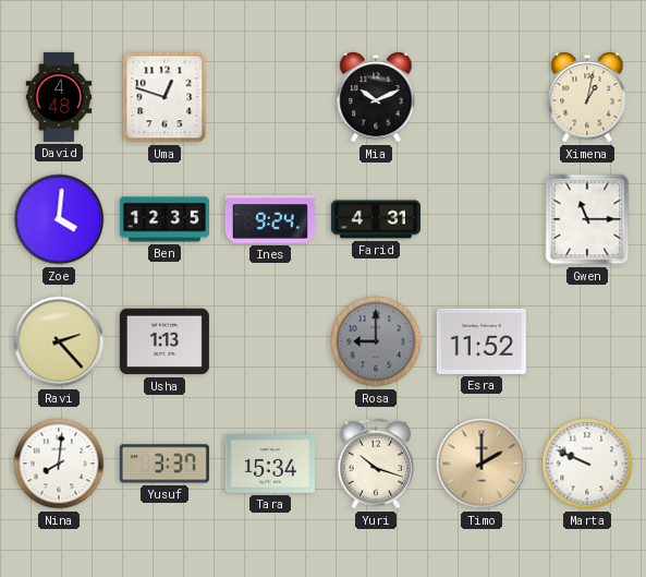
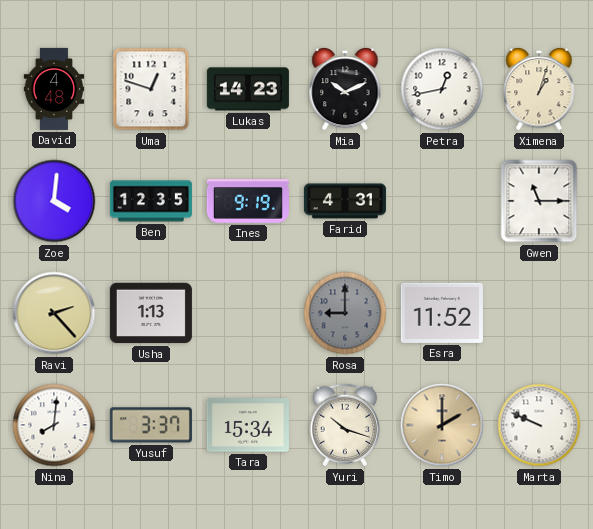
Lukas: none -> 14:23
Petra: none -> 12:43
Ximena: 1:02 -> 1:03
Ines: 9:24 -> 9:19
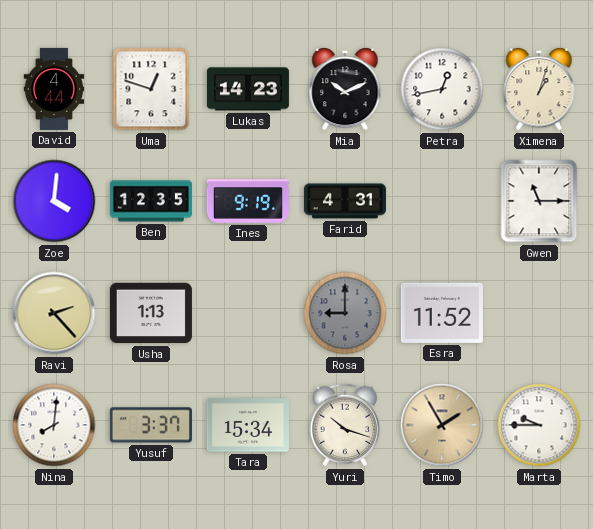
David: 4:48 -> 4:44
Timo: 2:00 -> 1:55
Marta: 9:49 -> 9:45
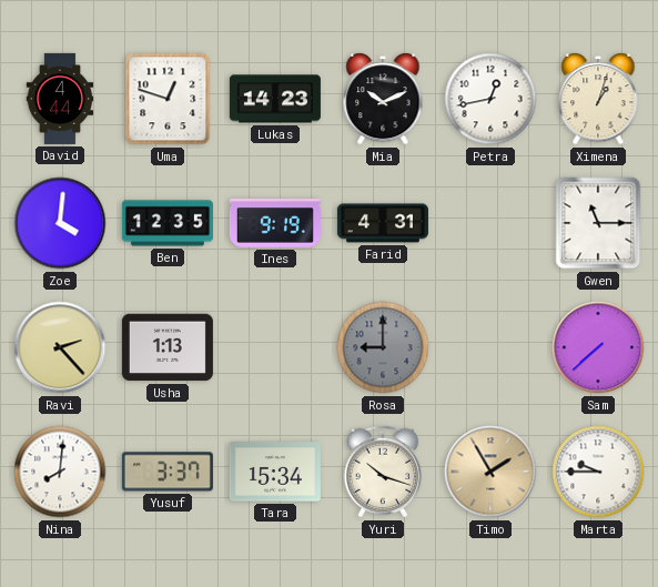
Esra: 11:52 -> none
Sam: none -> 7:38
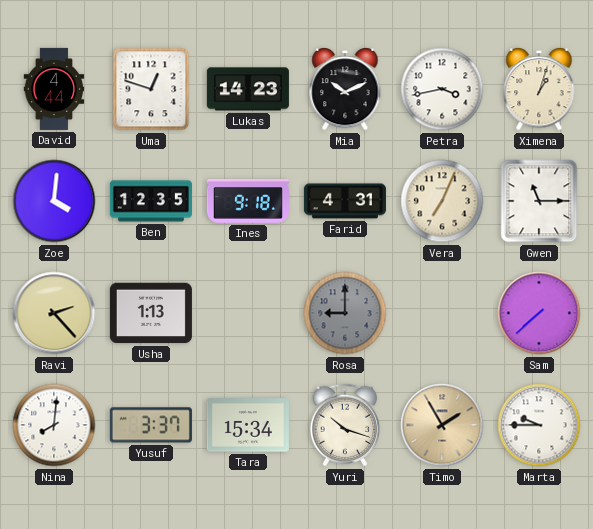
Petra: 12:43 -> 3:43
Ines: 9:19 -> 9:18
Vera: none -> 7:04
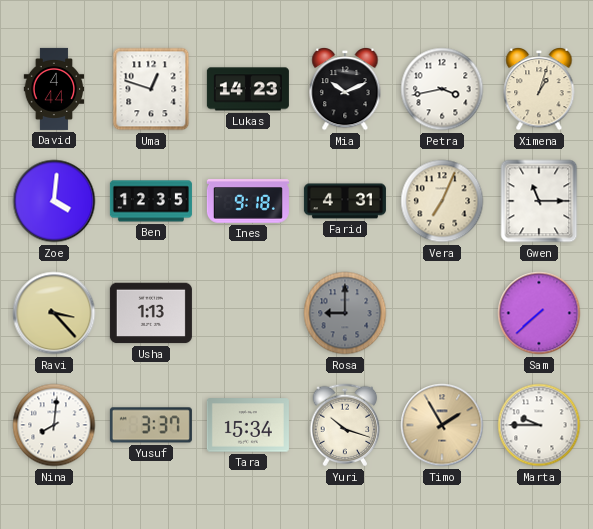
Ravi: 2:23 -> 3:23
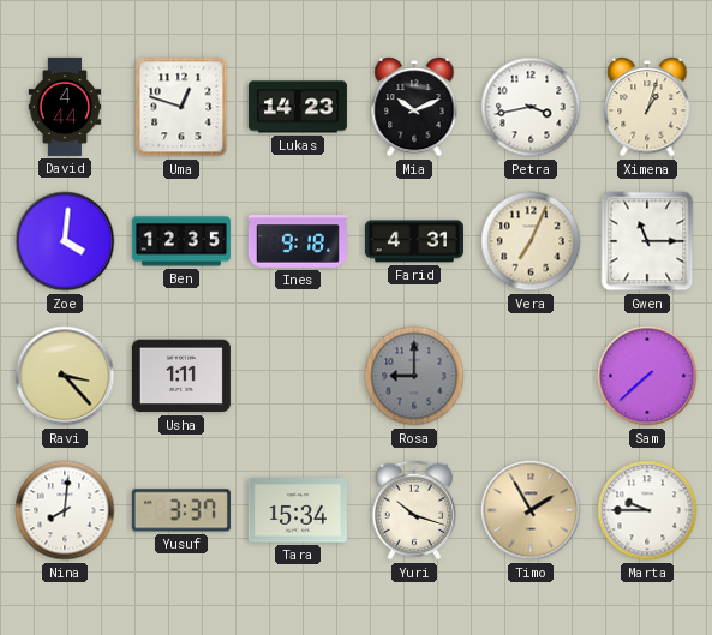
Usha: 1:13 -> 1:11
